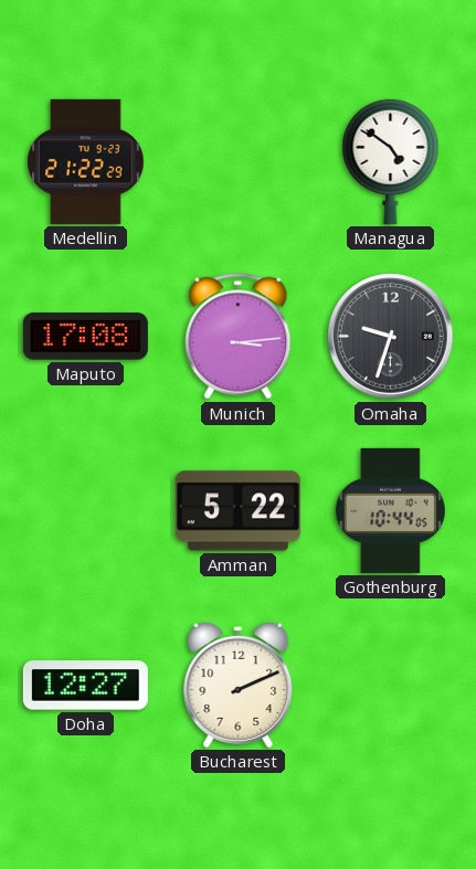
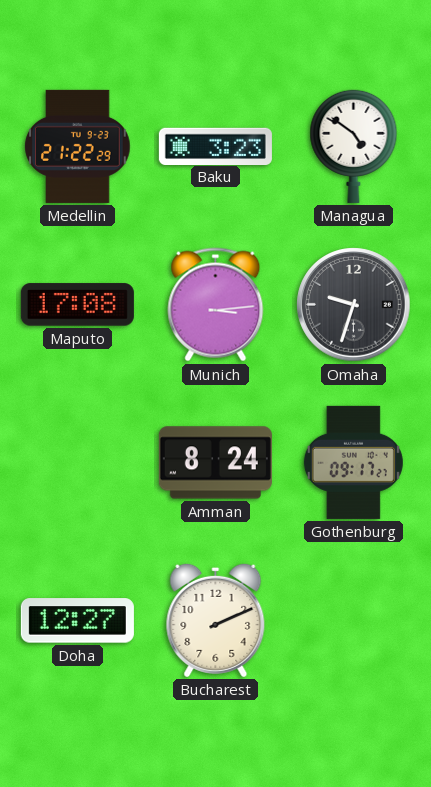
Baku: none -> 3:23
Amman: 5:22 -> 8:24
Gothenburg: 10:44 -> 09:17
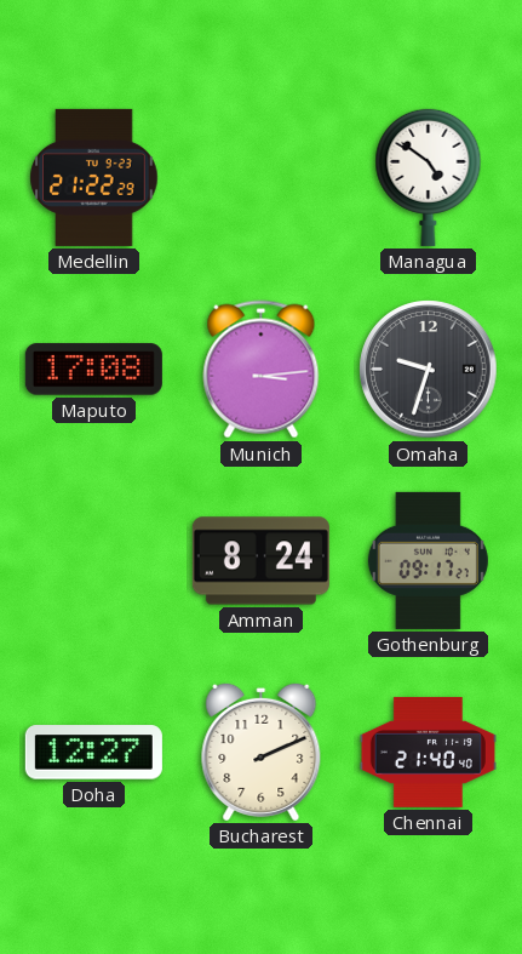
Baku: 3:23 -> none
Chennai: none -> 21:40
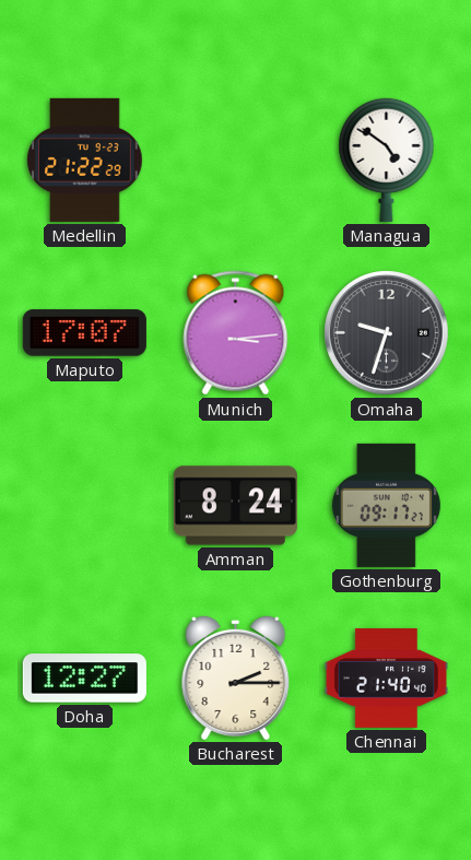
Maputo: 17:08 -> 17:07
Bucharest: 2:11 -> 2:15
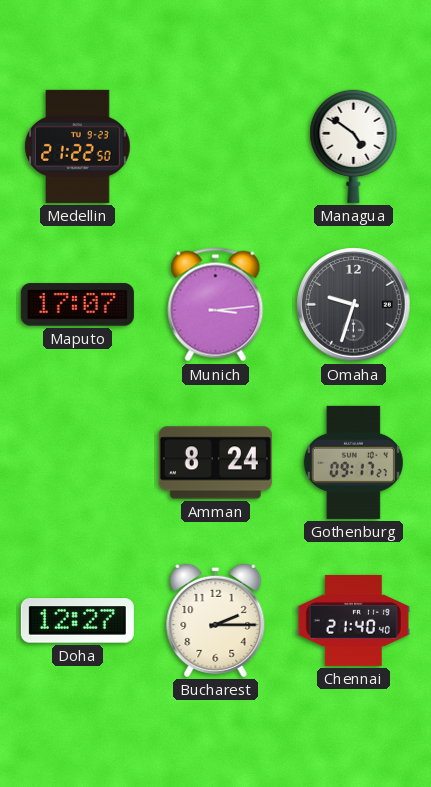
Medellin: 21:22:29 -> 21:22:50
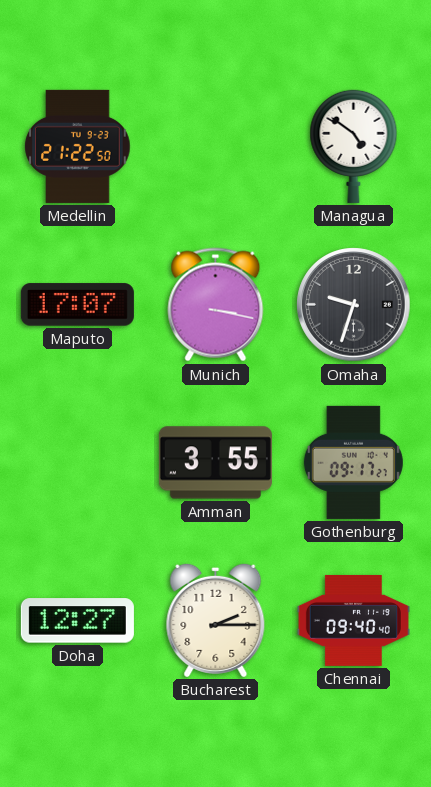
Munich: 3:14 -> 3:17
Amman: 8:24 -> 3:55
Chennai: 21:40 -> 09:40
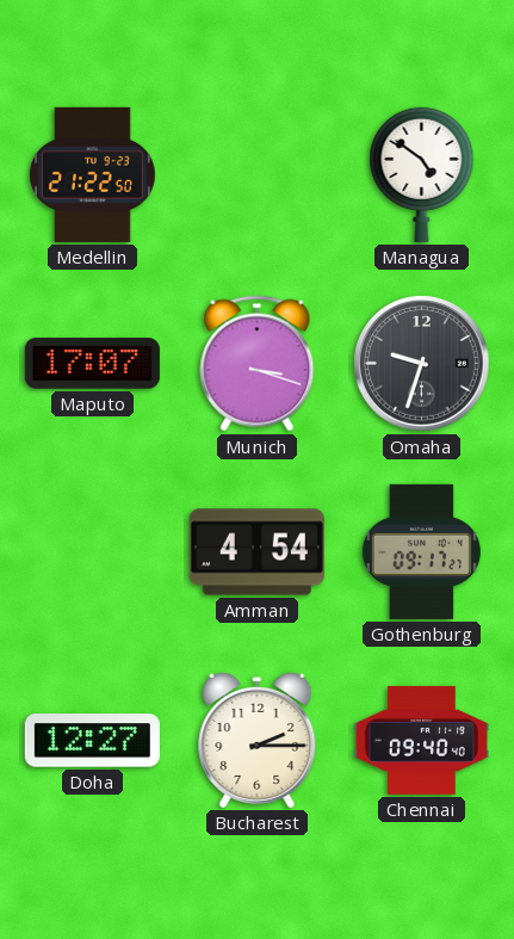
Munich: 3:17 -> 3:18
Amman: 3:55 -> 4:54
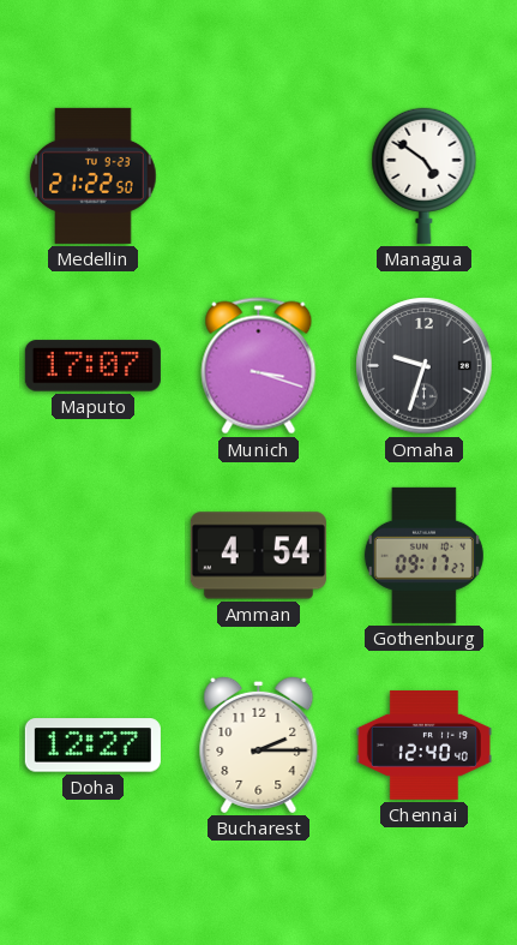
Chennai: 09:40 -> 12:40
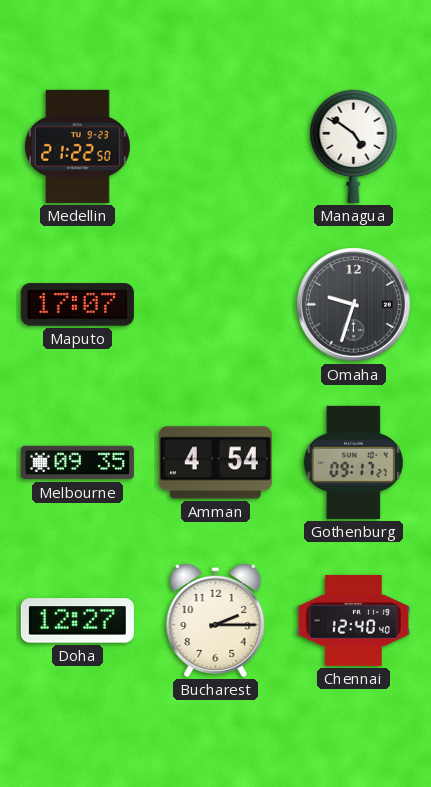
Munich: 3:18 -> none
Melbourne: none -> 09:35
